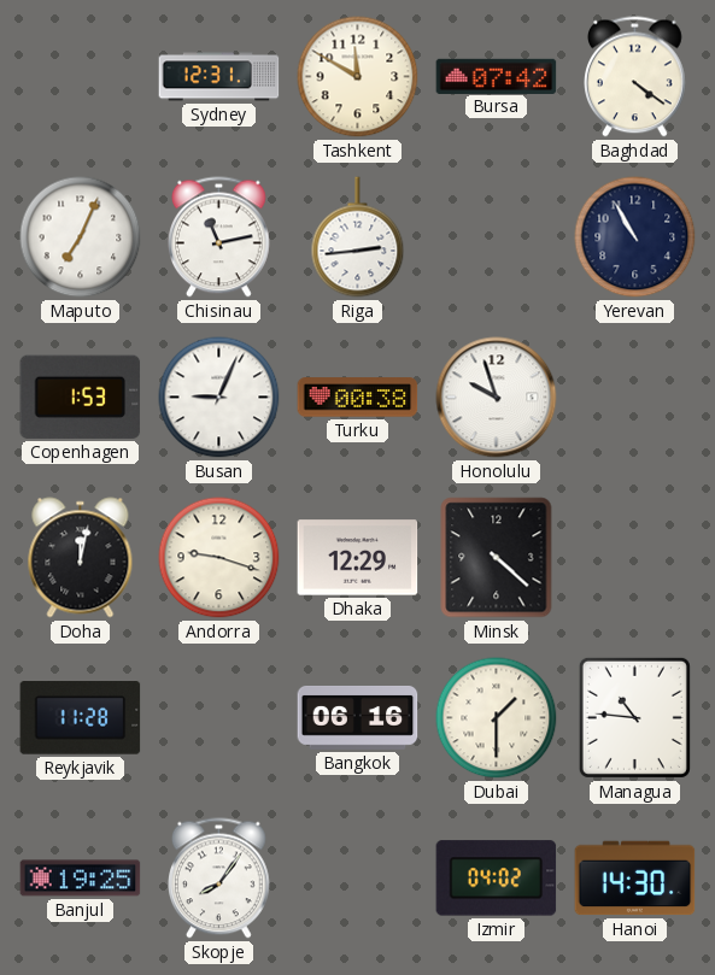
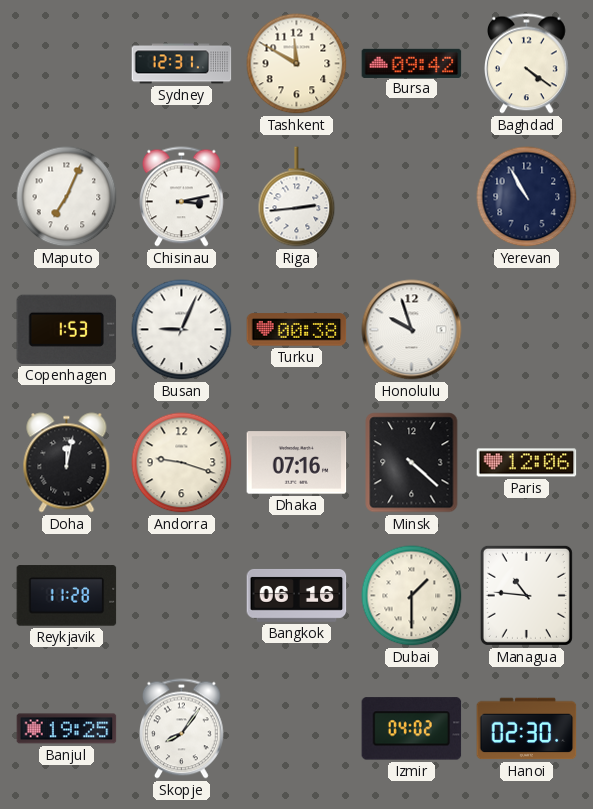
Bursa: 07:42 -> 09:42
Chisinau: 11:13 -> 3:13
Dhaka: 12:29 -> 07:16
Paris: none -> 12:06
Hanoi: 14:30 -> 02:30
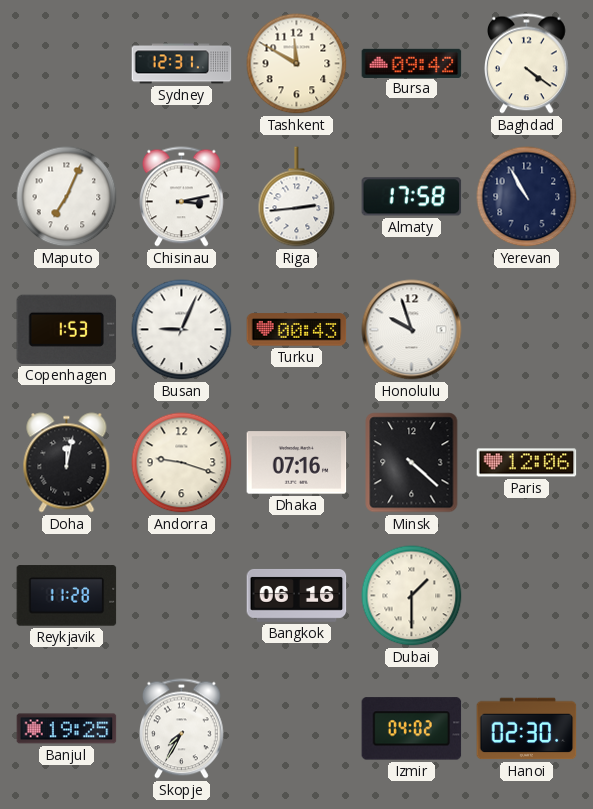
Almaty: none -> 17:58
Turku: 00:38 -> 00:43
Managua: 10:46 -> none
Skopje: 8:06 -> 7:35
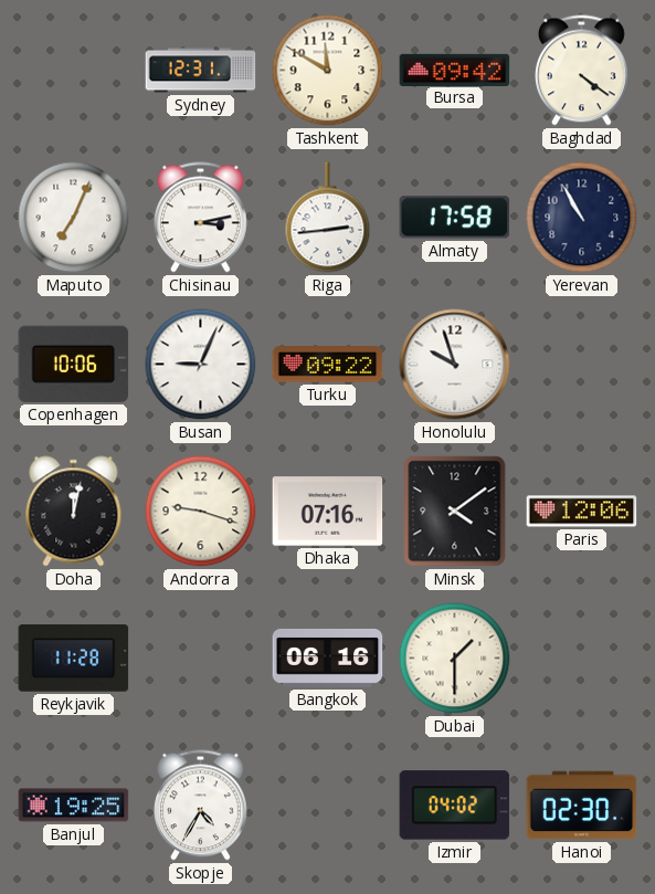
Copenhagen: 1:53 -> 10:06
Turku: 00:43 -> 09:22
Minsk: 4:22 -> 4:09
Skopje: 7:35 -> 4:35
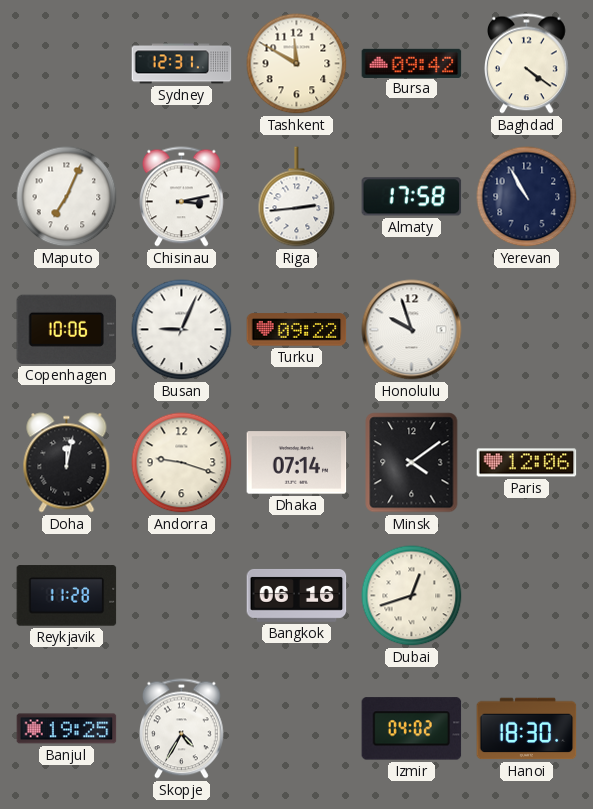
Dhaka: 07:16 -> 07:14
Dubai: 1:30 -> 12:42
Hanoi: 02:30 -> 18:30
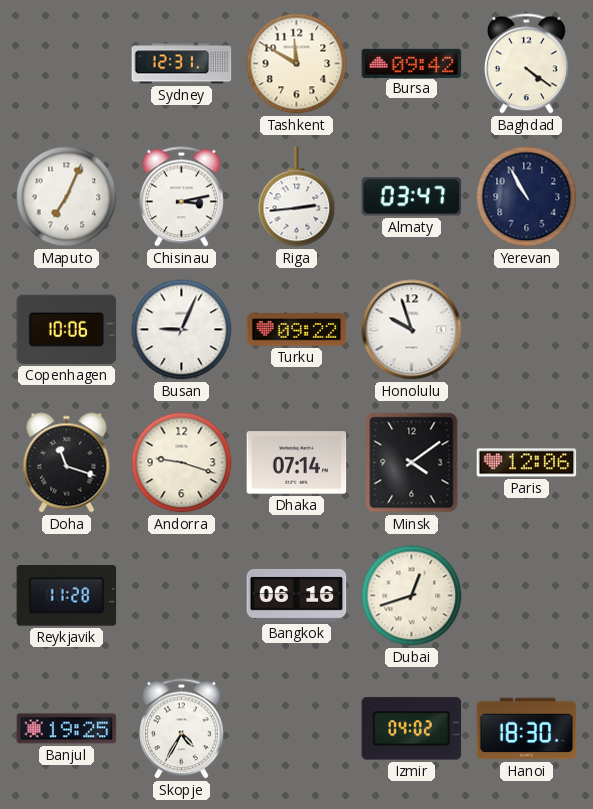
Almaty: 17:58 -> 03:47
Doha: 12:02 -> 11:18
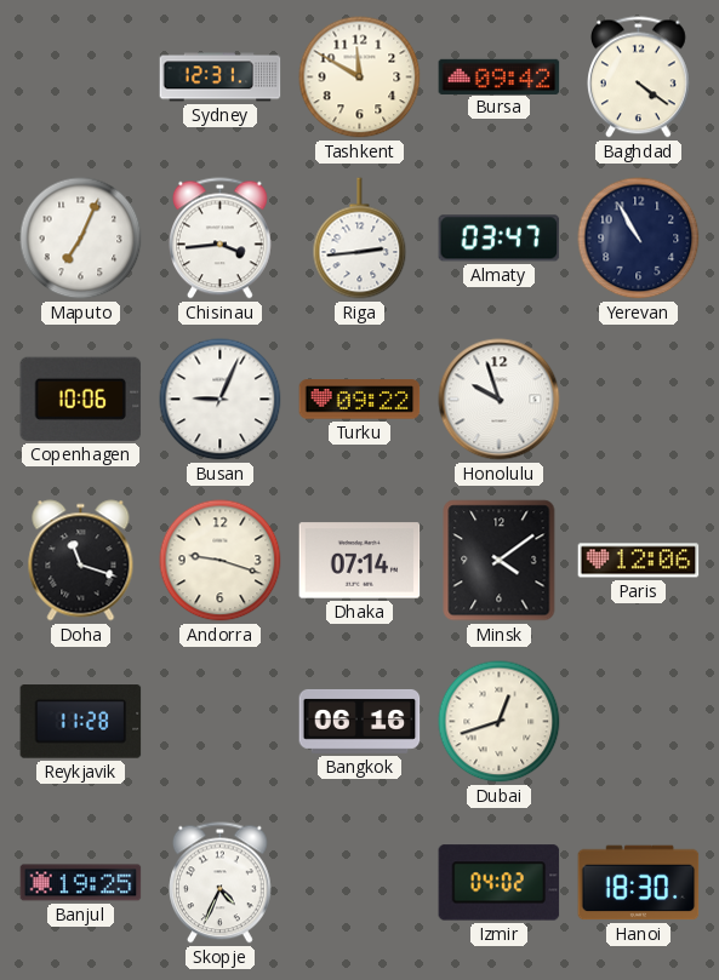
Chisinau: 3:13 -> 3:44
Skopje: 4:35 -> 4:34
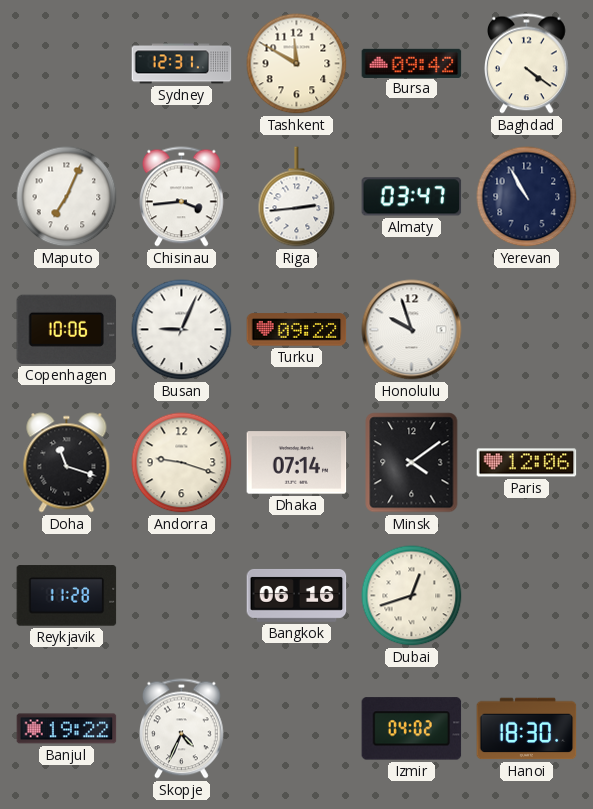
Banjul: 19:25 -> 19:22
